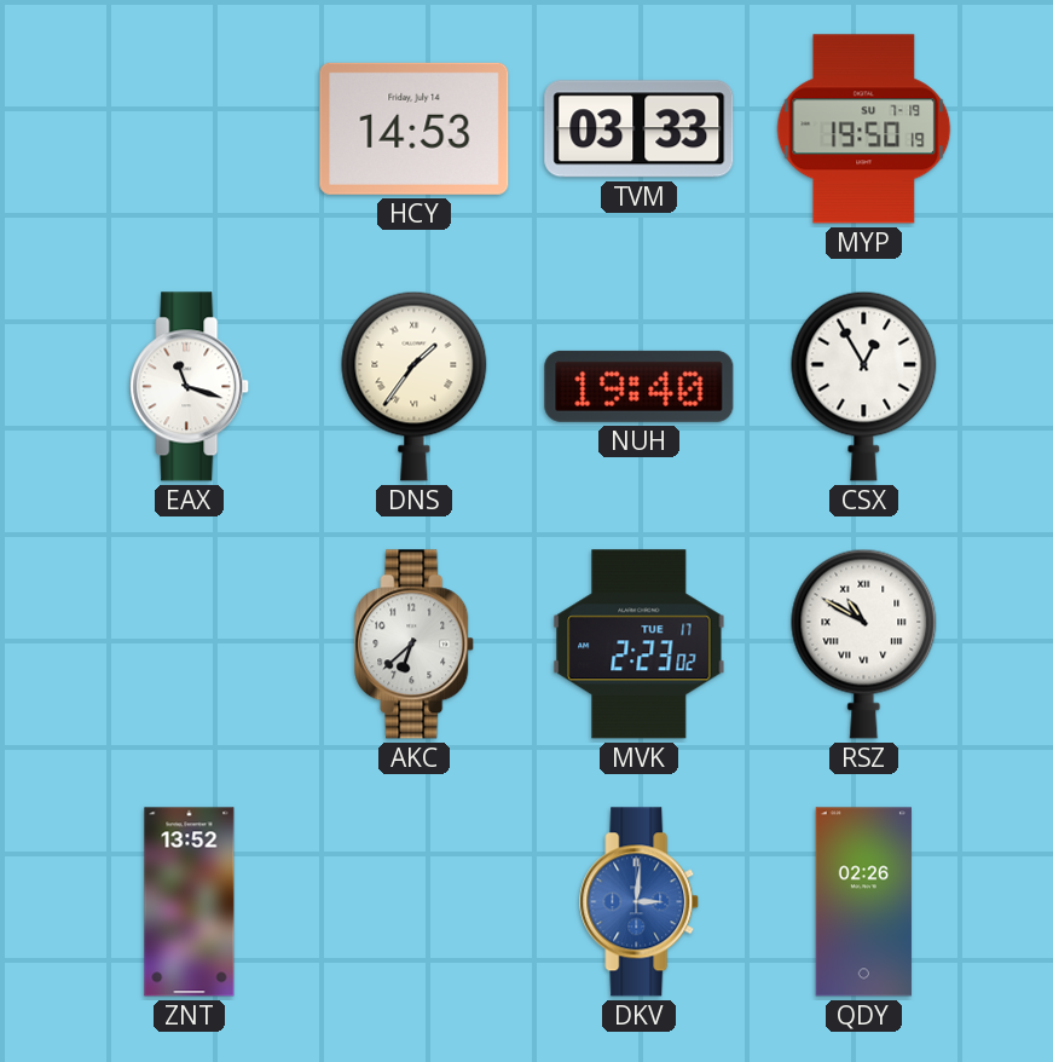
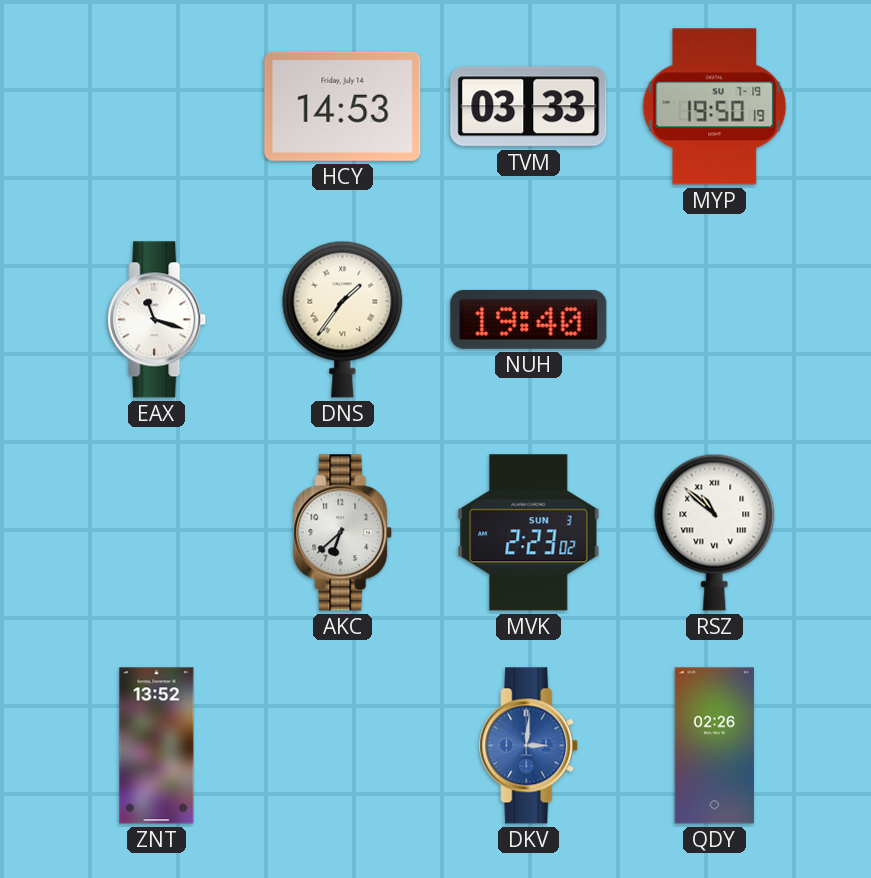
CSX: 12:55 -> none
MVK date: TUE 17 -> SUN 3
RSZ: 10:50 -> 10:52
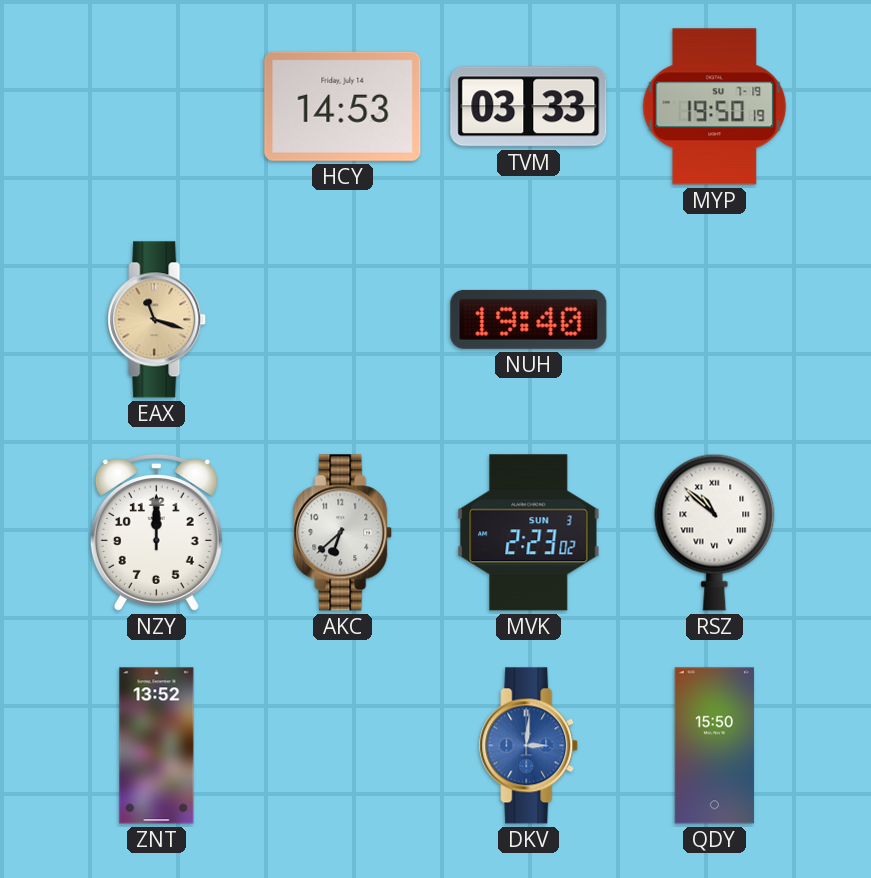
EAX dial: white -> champagne
DNS: 1:36 -> none
NZY: none -> 12:00
QDY: 02:26 -> 15:50
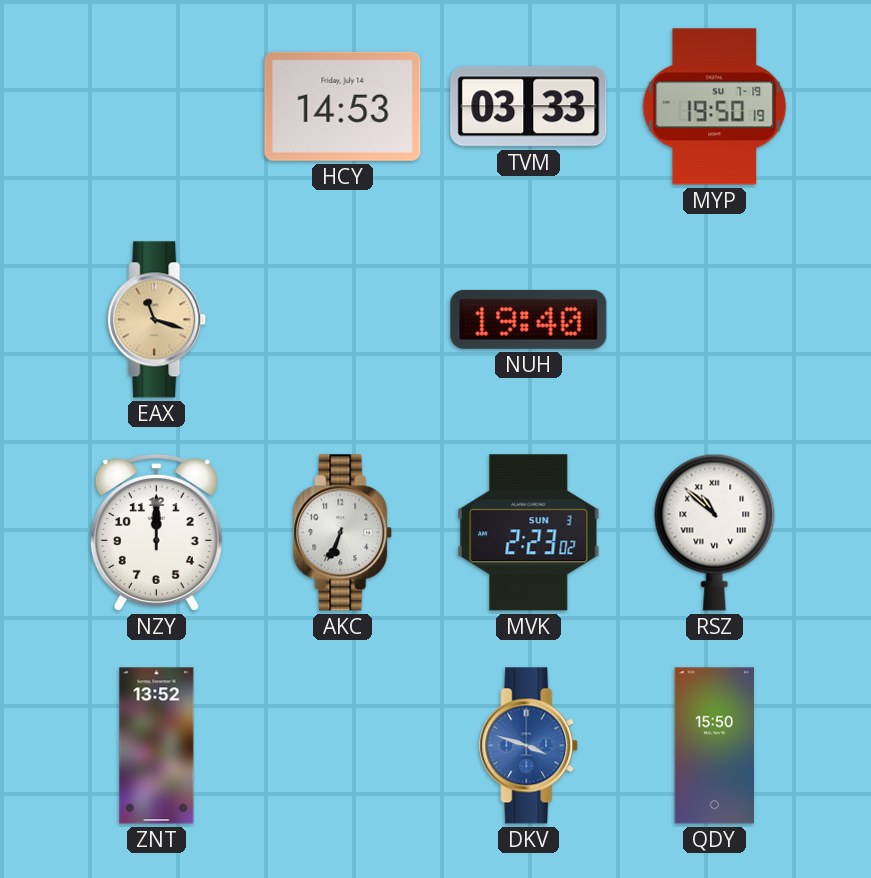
AKC: 6:38 -> 6:34
DKV: 3:01 -> 3:48
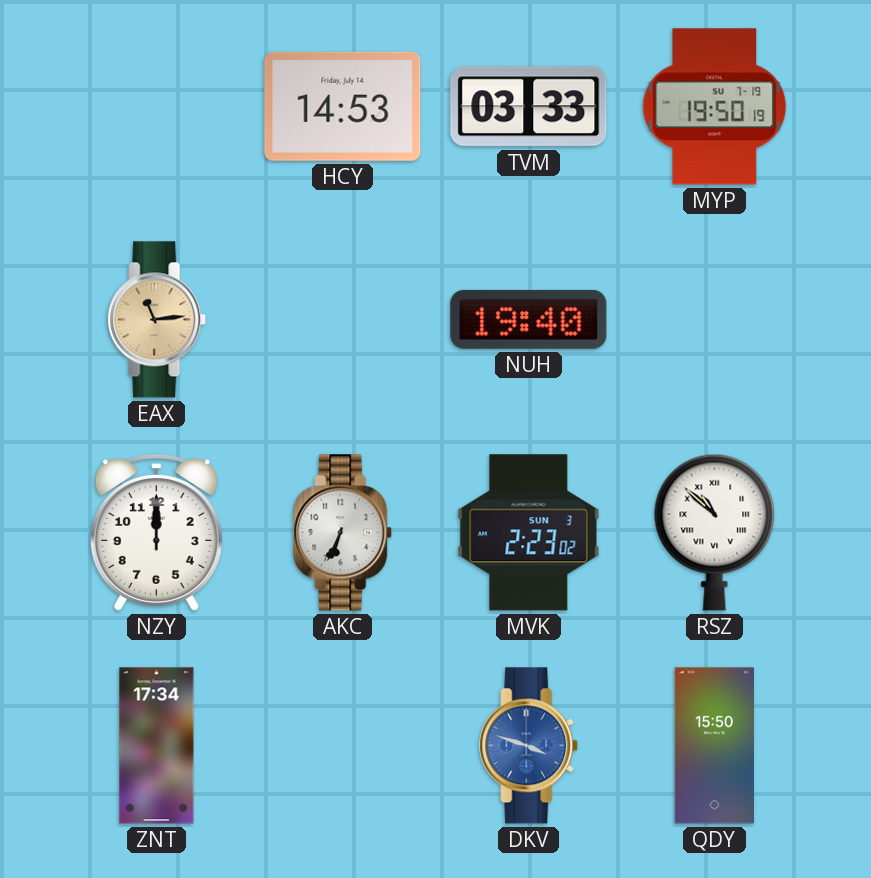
EAX: 11:18 -> 11:14
ZNT: 13:52 -> 17:34
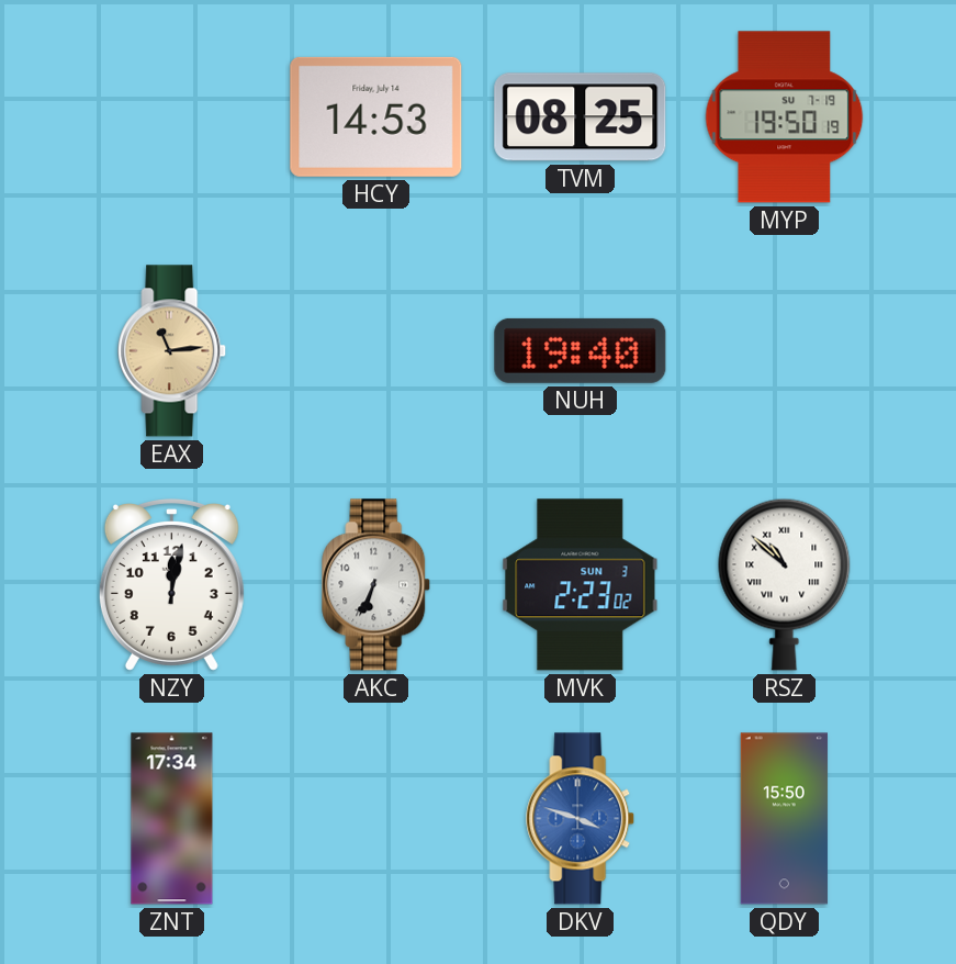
TVM: 03:33 -> 08:25
NZY: 12:00 -> 12:02
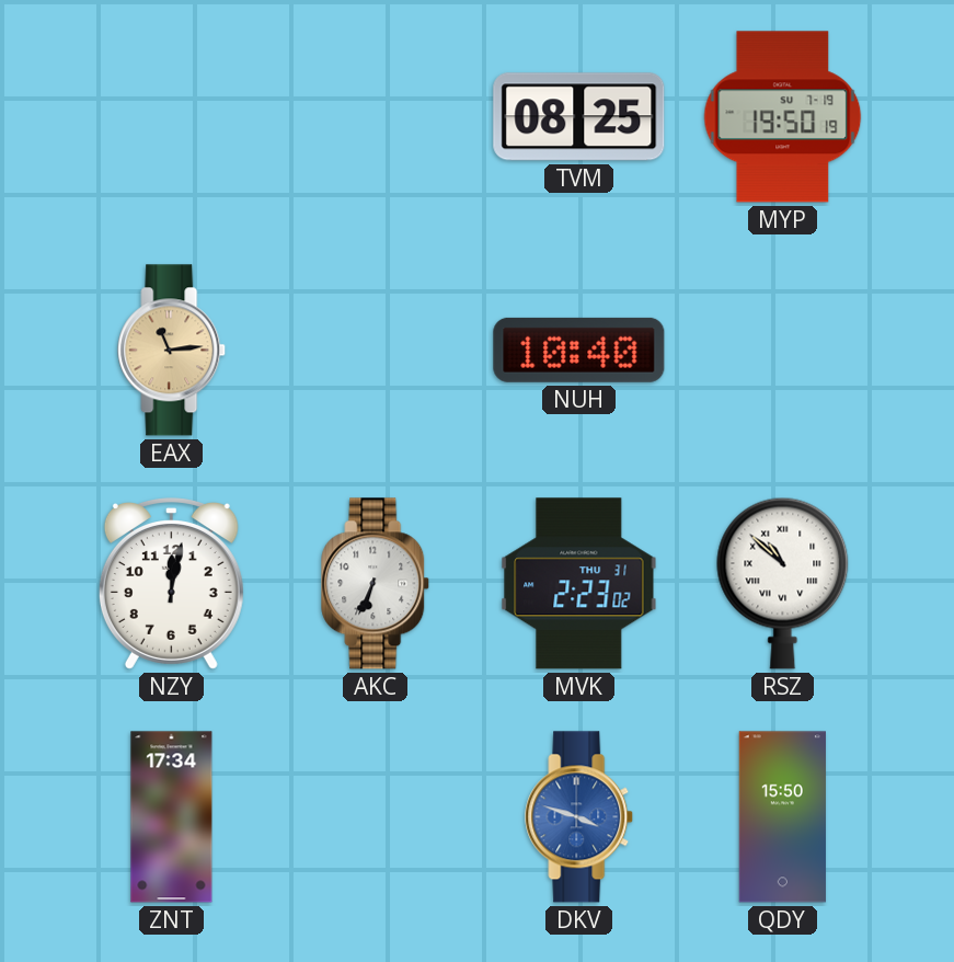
HCY: 14:53 -> none
NUH: 19:40 -> 10:40
MVK date: SUN 3 -> THU 31
